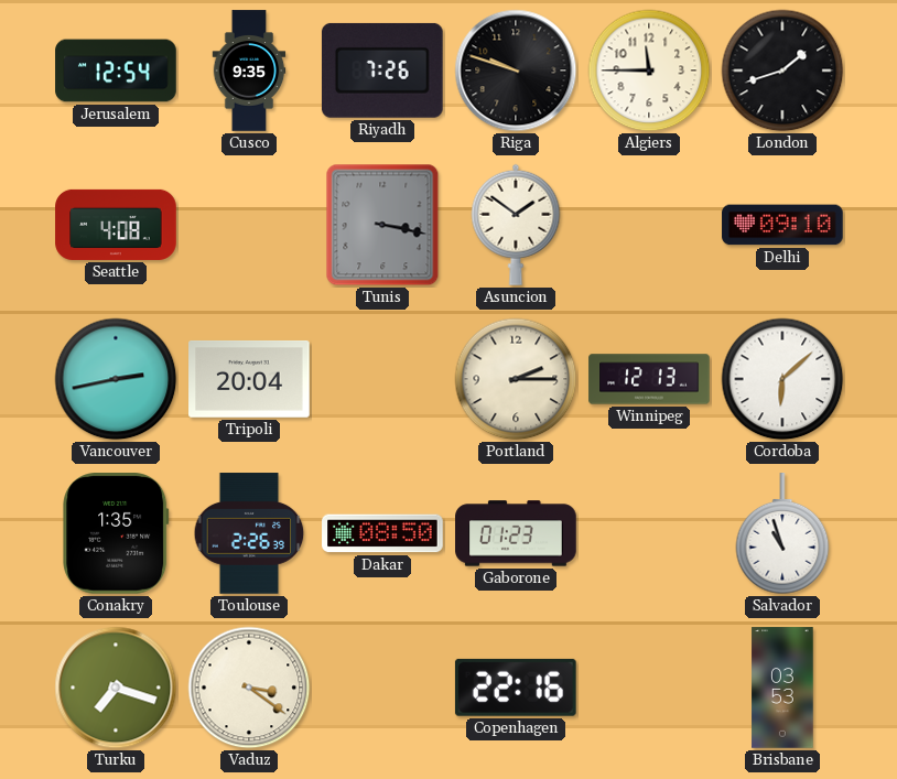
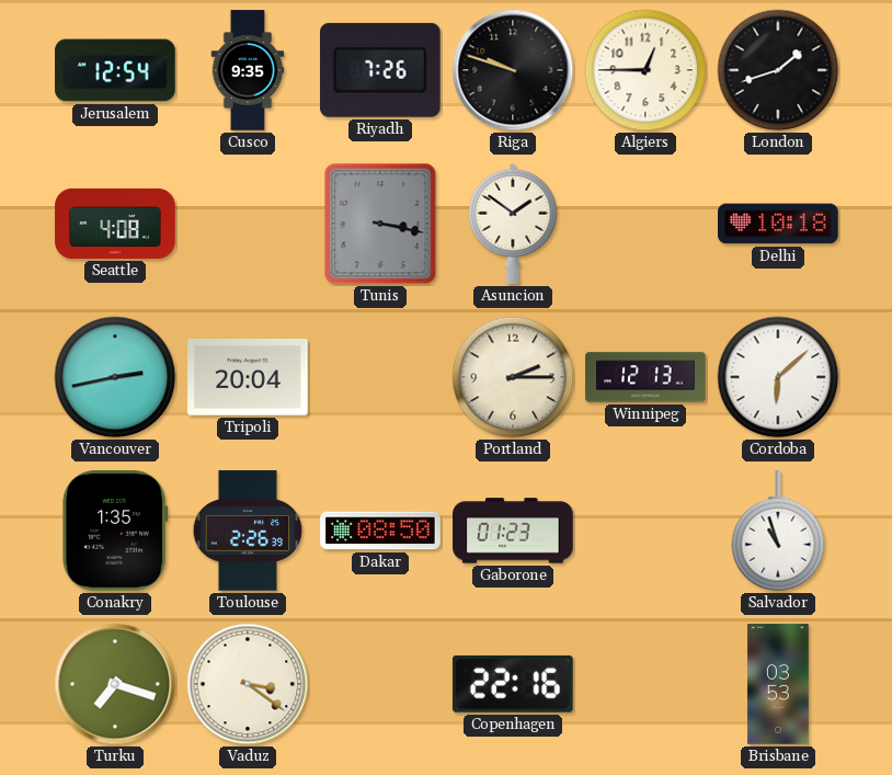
Algiers: 11:45 -> 12:45
Delhi: 09:10 -> 10:18
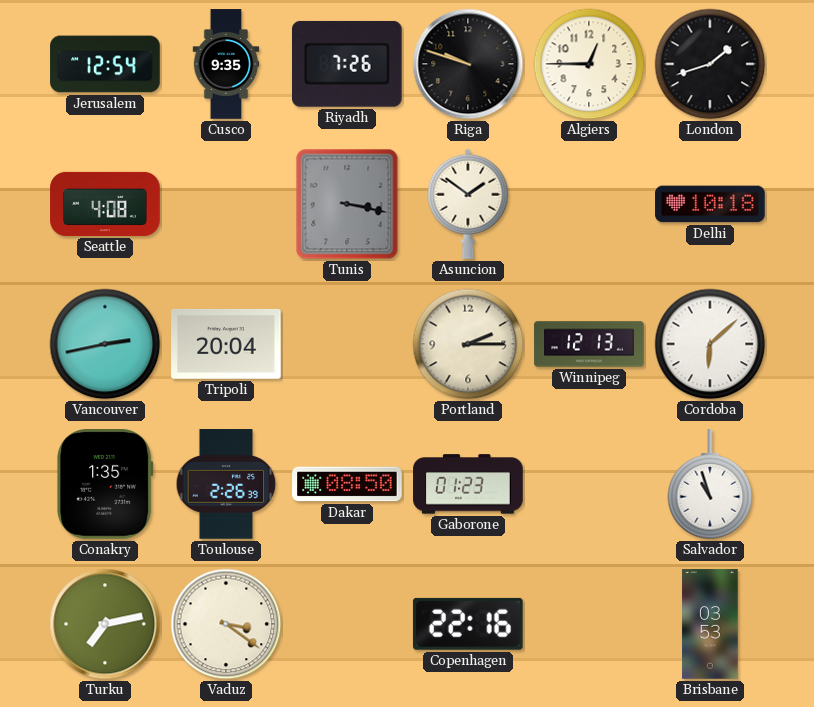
Turku: 7:18 -> 7:13
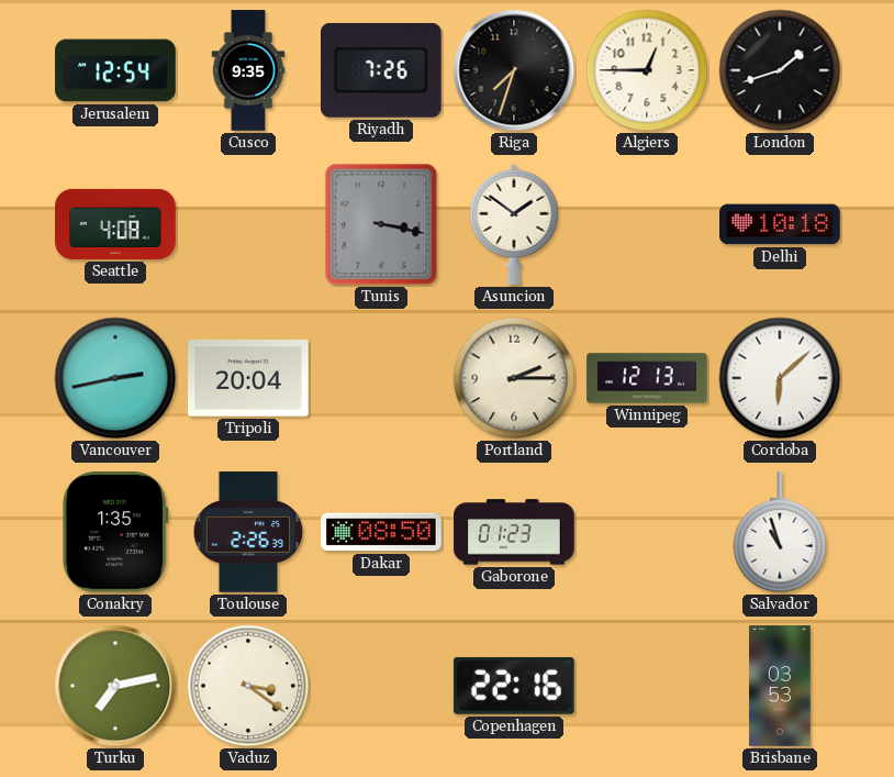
Riga: 9:48 -> 7:33
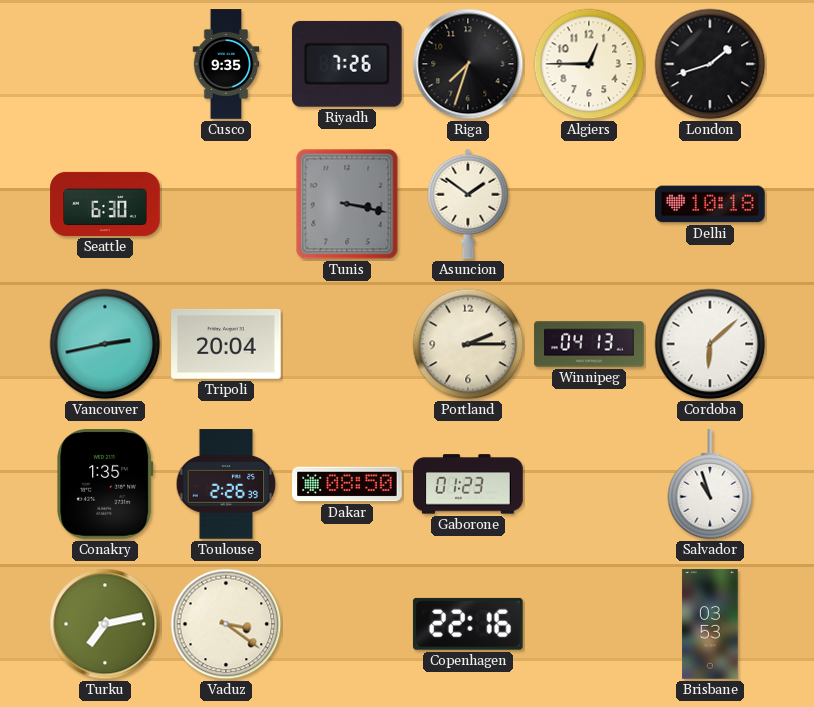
Jerusalem: 12:54 -> none
Seattle: 4:08 -> 6:30
Winnipeg: 12:13 -> 04:13
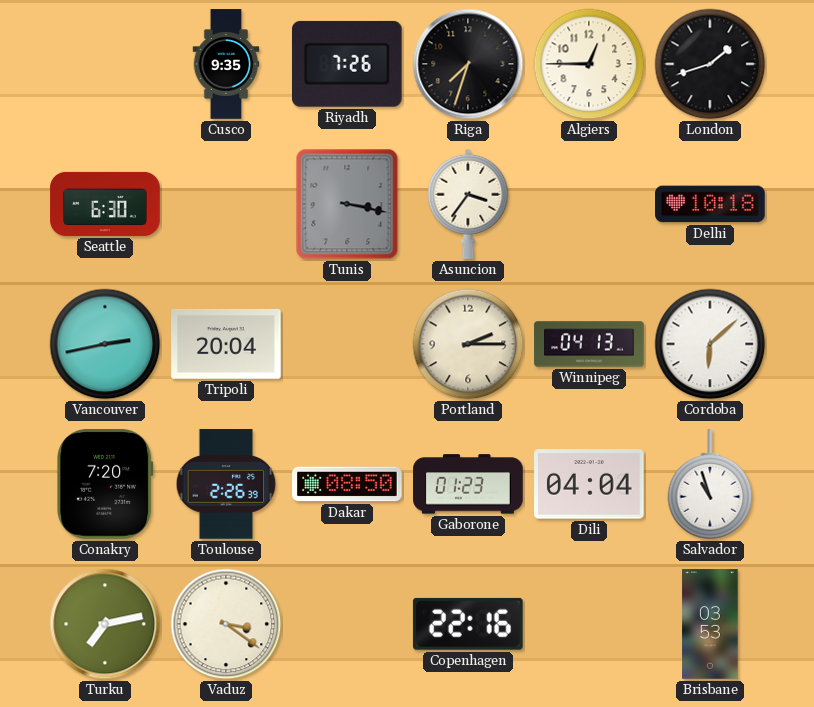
Asuncion: 1:51 -> 3:36
Conakry: 1:35 -> 7:20
Dili: none -> 04:04
